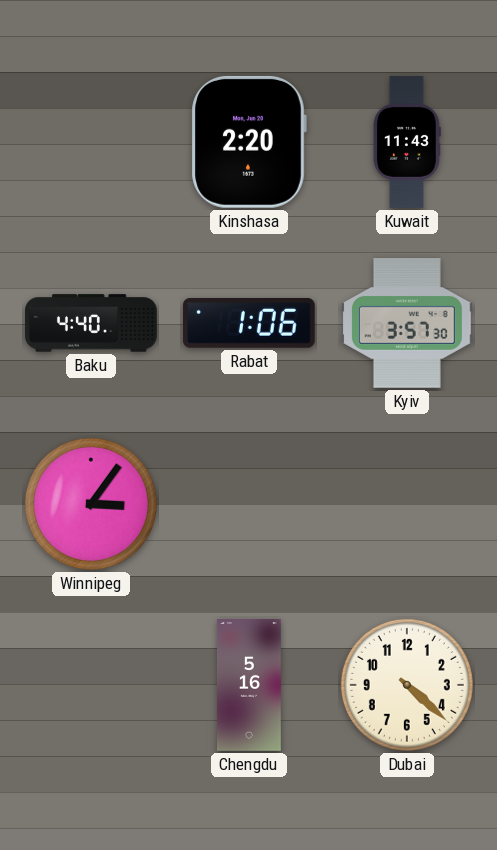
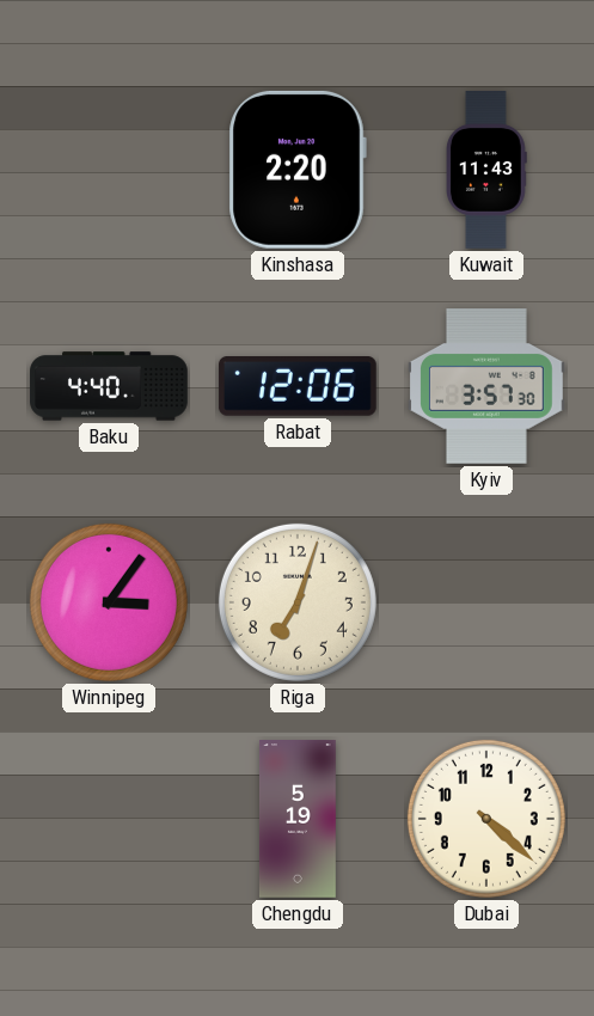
Rabat: 1:06 -> 12:06
Riga: none -> 7:03
Chengdu: 5:16 -> 5:19
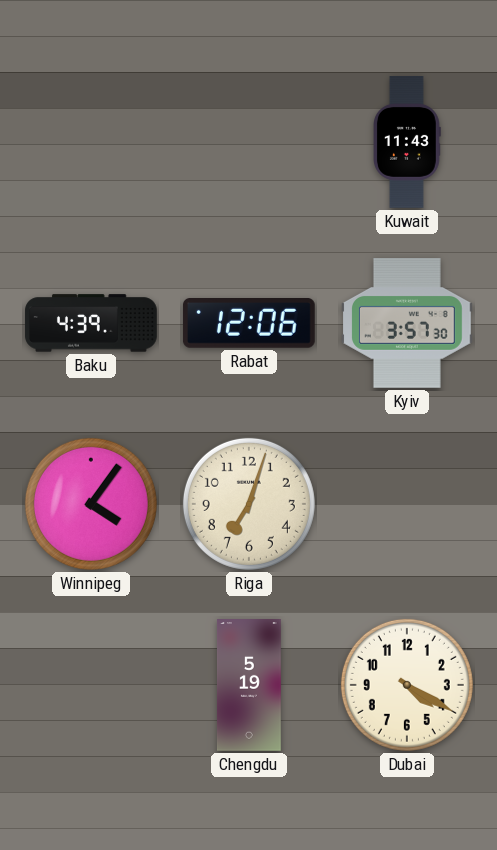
Kinshasa: 2:20 -> none
Baku: 4:40 -> 4:39
Winnipeg: 3:06 -> 4:06
Dubai: 4:22 -> 4:20
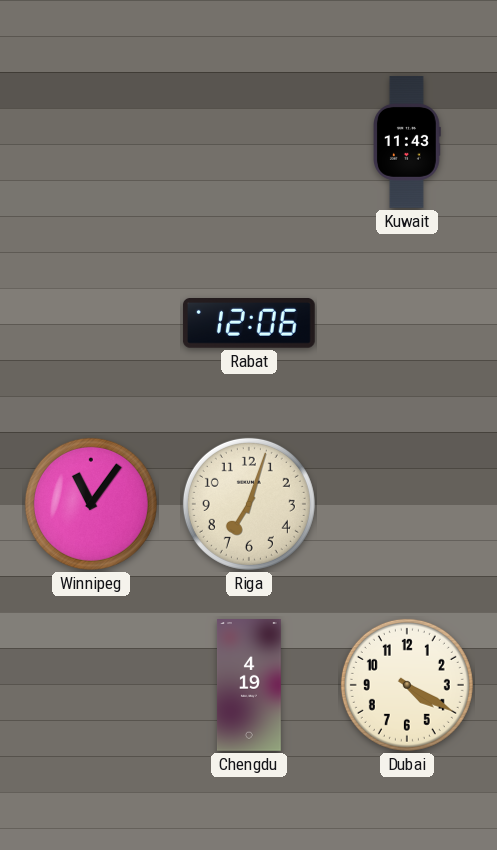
Baku: 4:39 -> none
Kyiv: 3:57 -> none
Winnipeg: 4:06 -> 11:06
Chengdu: 5:19 -> 4:19
